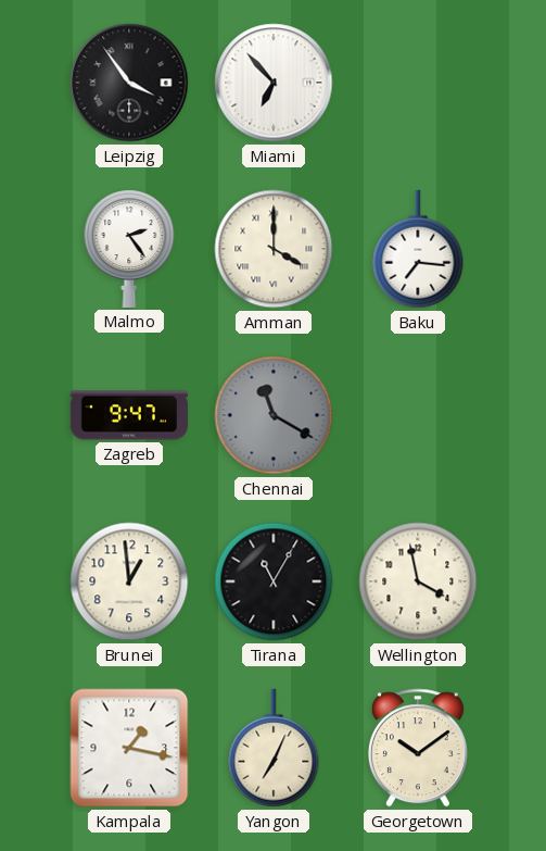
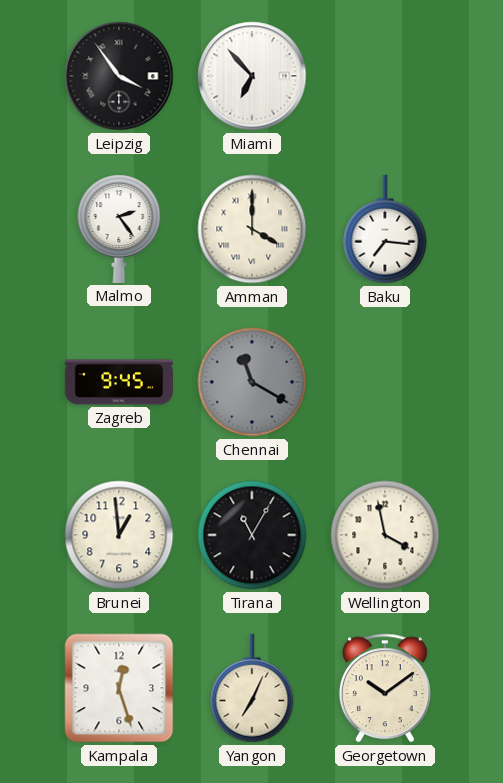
Zagreb: 9:47 -> 9:45
Kampala: 1:17 -> 12:27
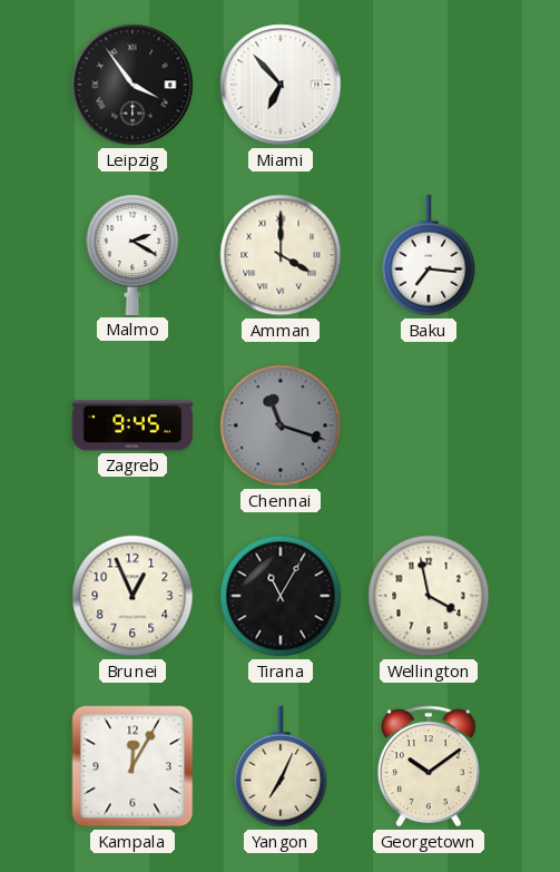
Malmo: 2:24 -> 2:20
Chennai: 11:20 -> 11:18
Brunei: 12:59 -> 12:56
Kampala: 12:27 -> 12:05
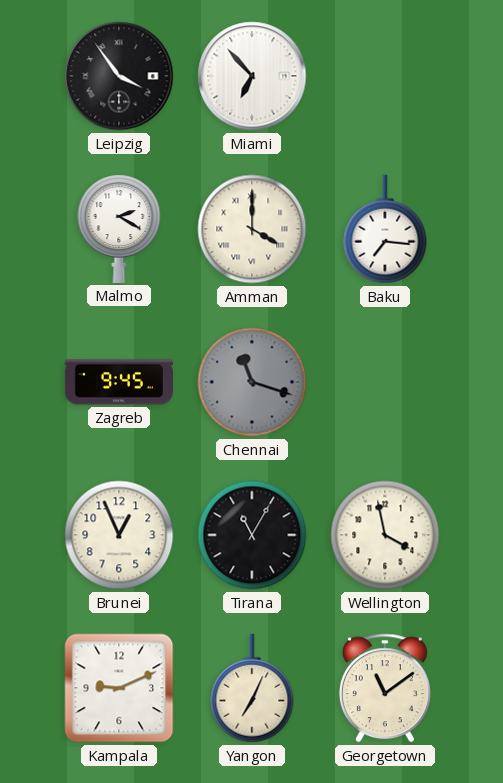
Kampala: 12:05 -> 9:11
Georgetown: 10:09 -> 11:09
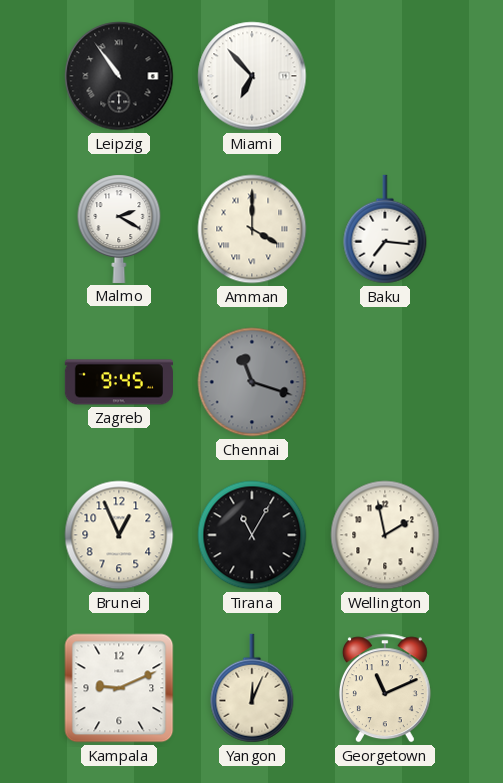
Leipzig: 3:54 -> 10:54
Wellington: 3:58 -> 1:58
Yangon: 7:04 -> 12:04
Georgetown: 11:09 -> 11:11
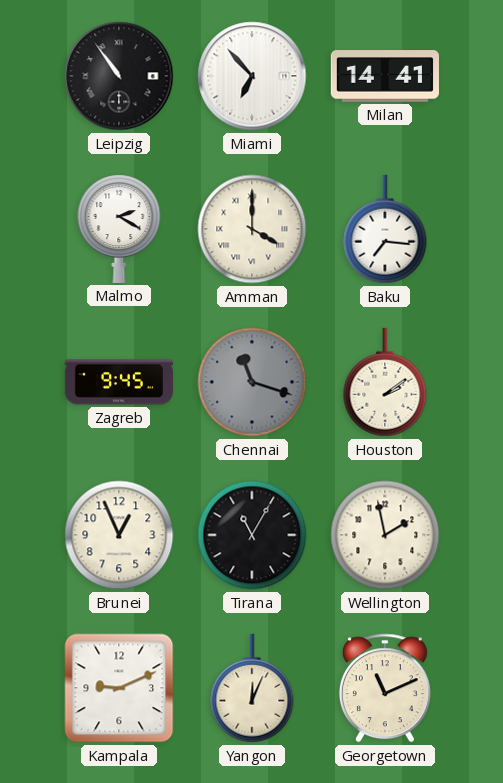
Milan: none -> 14:41
Houston: none -> 2:09
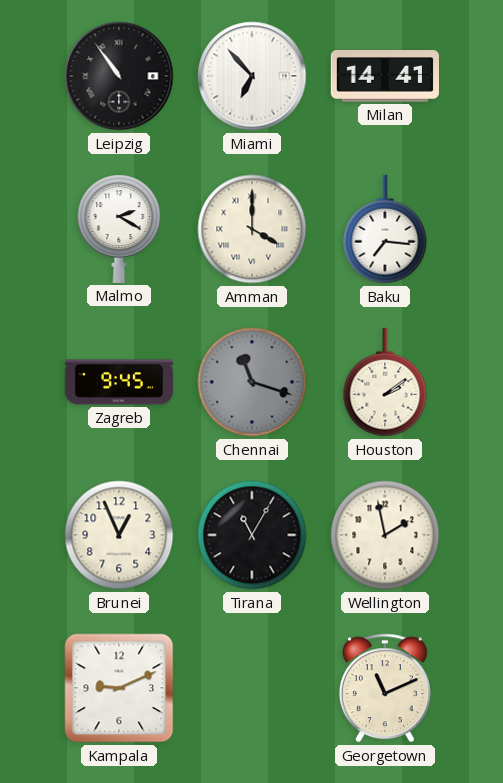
Yangon: 12:04 -> none
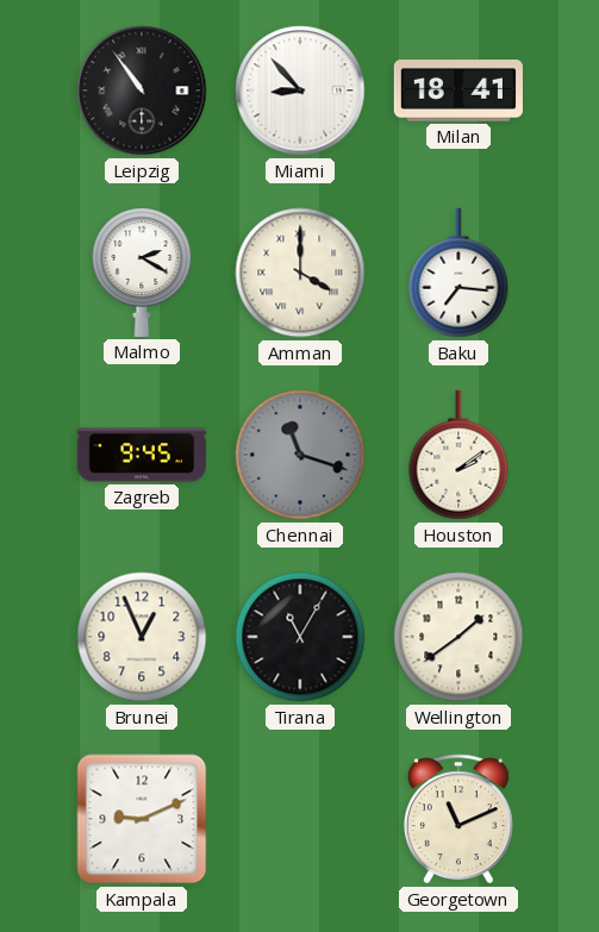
Miami: 6:53 -> 8:53
Milan: 14:41 -> 18:41
Wellington: 1:58 -> 1:39
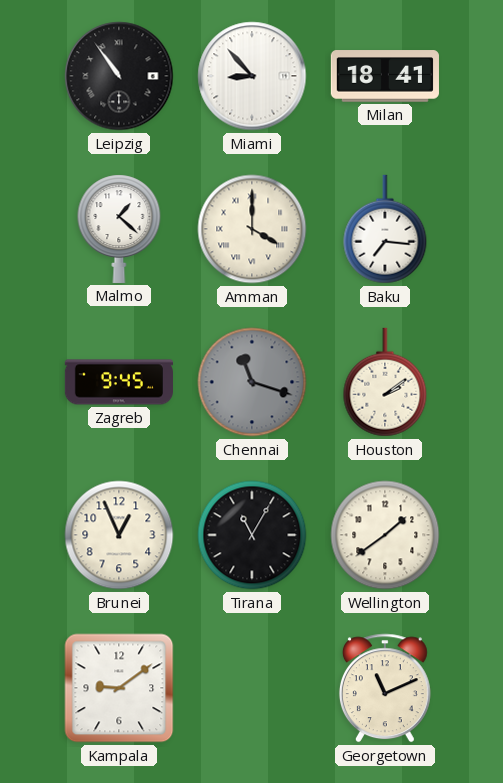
Malmo: 2:20 -> 1:22
Kampala: 9:11 -> 9:09
